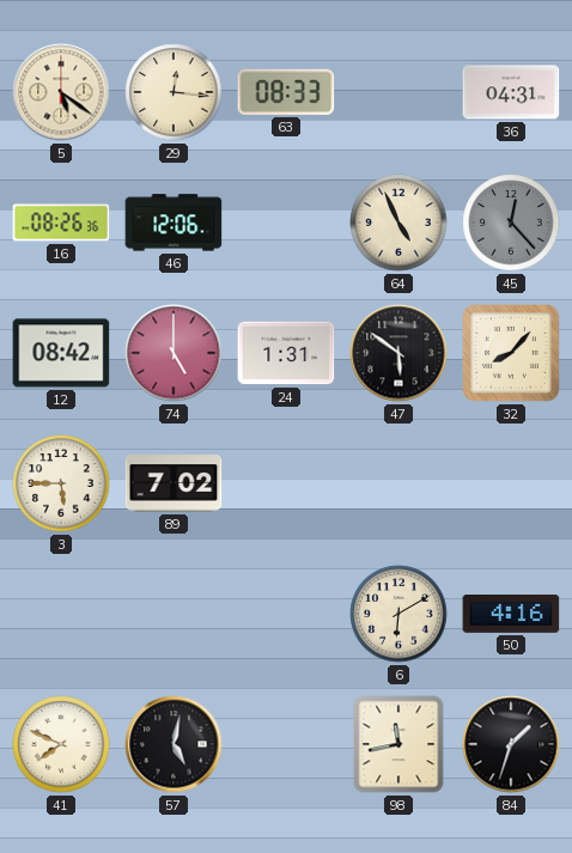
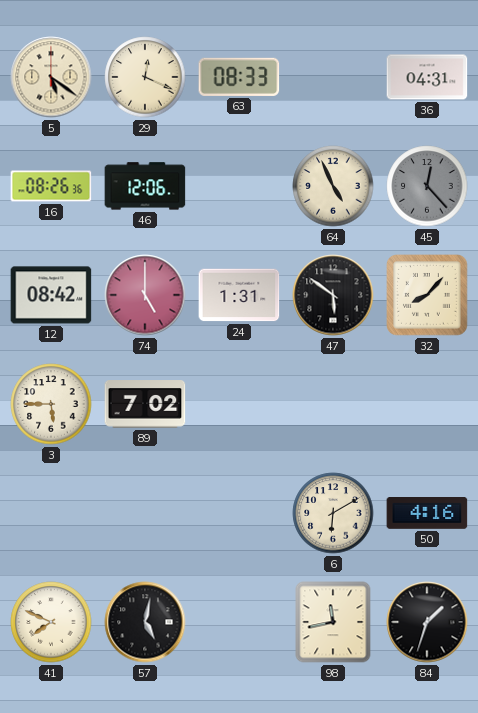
29: 12:16 -> 12:19
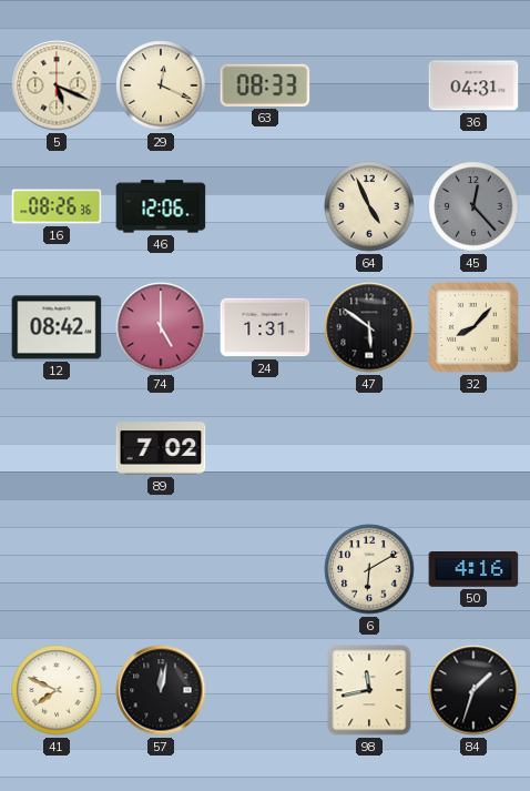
5: 5:21 -> 5:19
3: 5:45 -> none
57: 5:02 -> 12:02
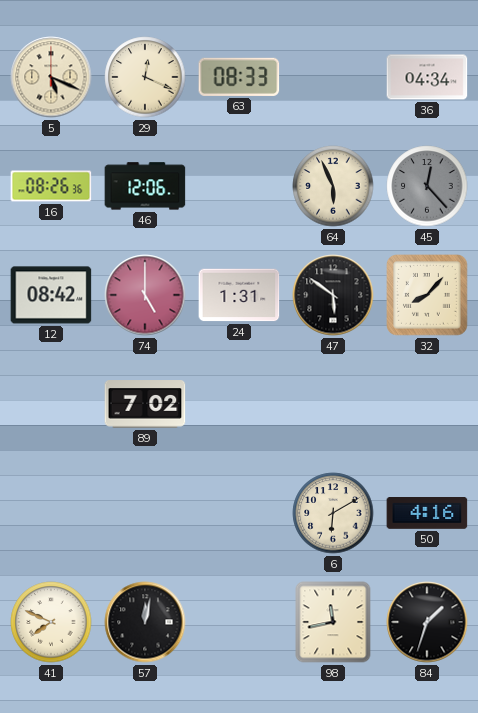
36: 04:31 -> 04:34
64: 4:56 -> 5:56
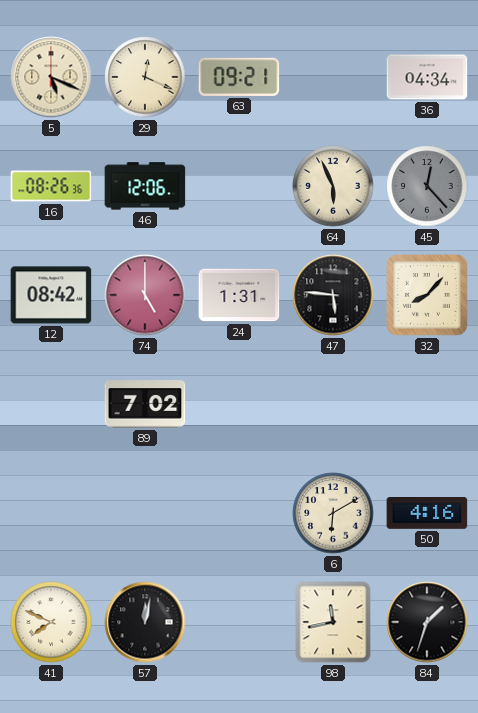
63: 08:33 -> 09:21
47: 5:51 -> 5:46
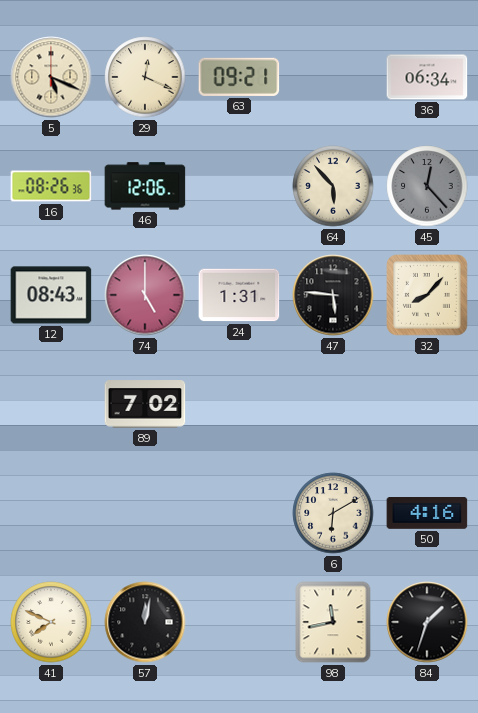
36: 04:34 -> 06:34
64: 5:56 -> 5:53
12: 08:42 -> 08:43
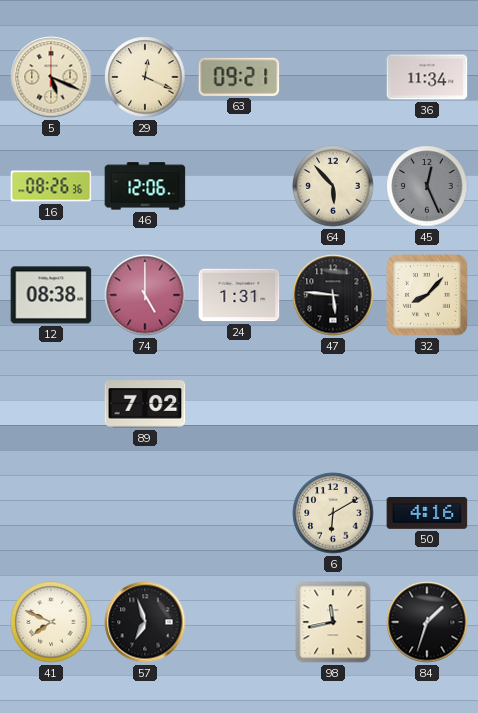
36: 06:34 -> 11:34
45: 12:23 -> 12:26
12: 08:43 -> 08:38
57: 12:02 -> 6:57
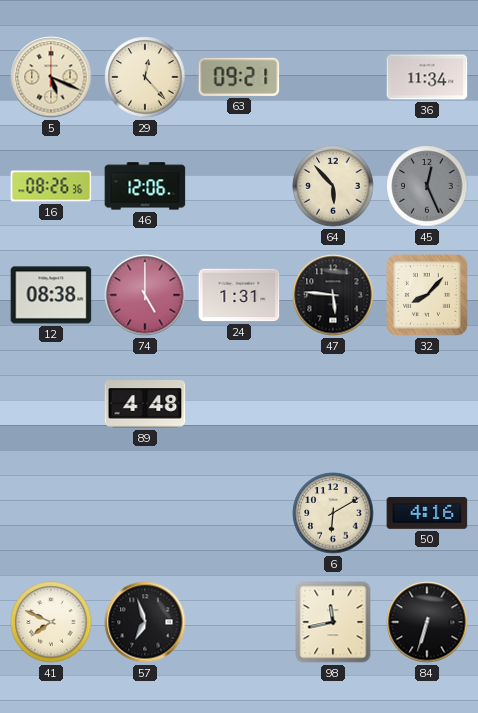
29: 12:19 -> 12:23
89: 7:02 -> 4:48
84: 1:33 -> 6:33
